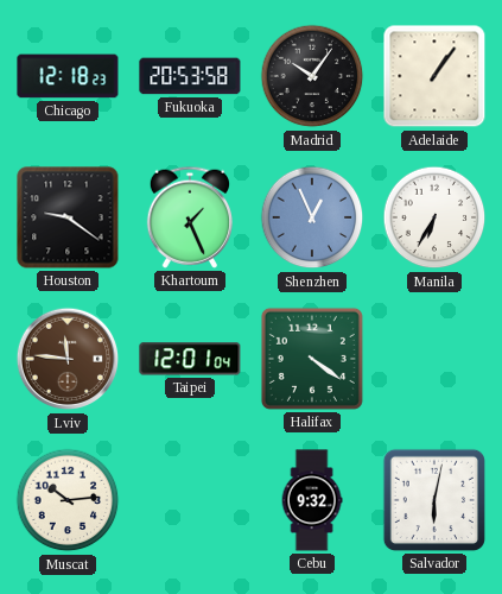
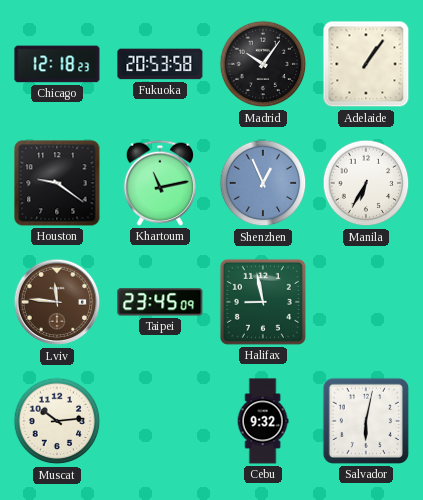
Khartoum: 1:26 -> 11:13
Taipei: 12:01 -> 23:45
Halifax: 4:21 -> 8:58
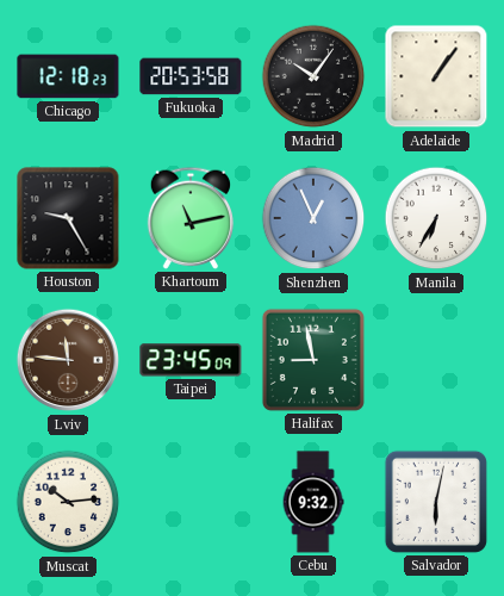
Houston: 9:21 -> 9:25
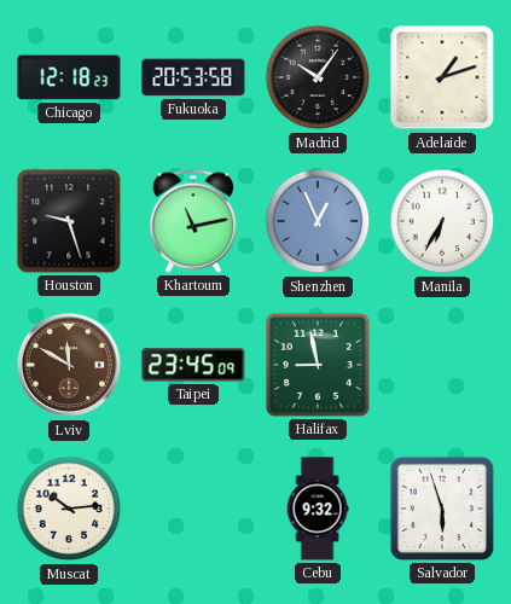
Adelaide: 1:06 -> 1:12
Houston: 9:25 -> 9:27
Lviv: 11:46 -> 11:50
Salvador: 6:02 -> 5:57
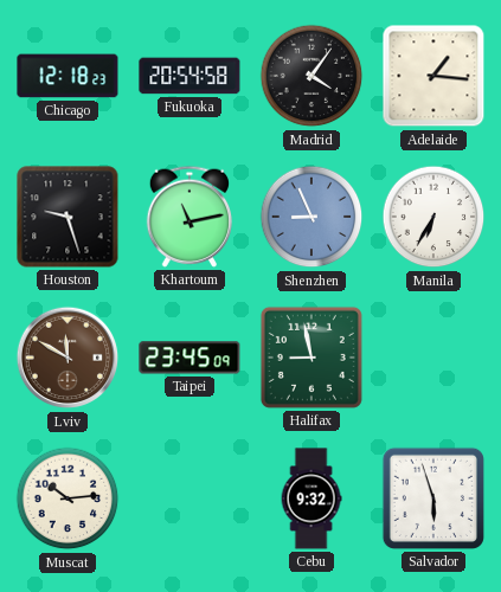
Fukuoka: 20:53 -> 20:54
Madrid: 10:06 -> 4:06
Adelaide: 1:12 -> 1:16
Shenzhen: 12:56 -> 8:56
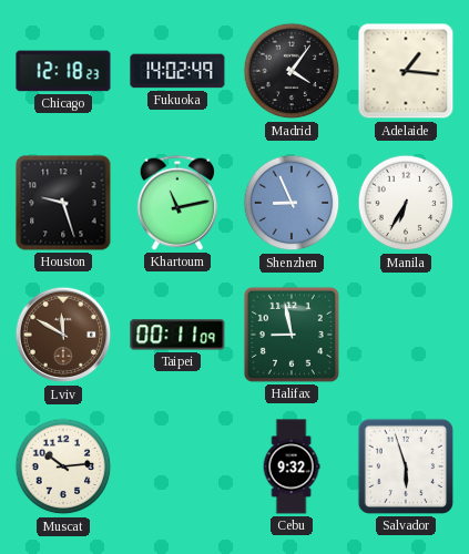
Fukuoka: 20:54 -> 14:02
Taipei: 23:45 -> 00:11
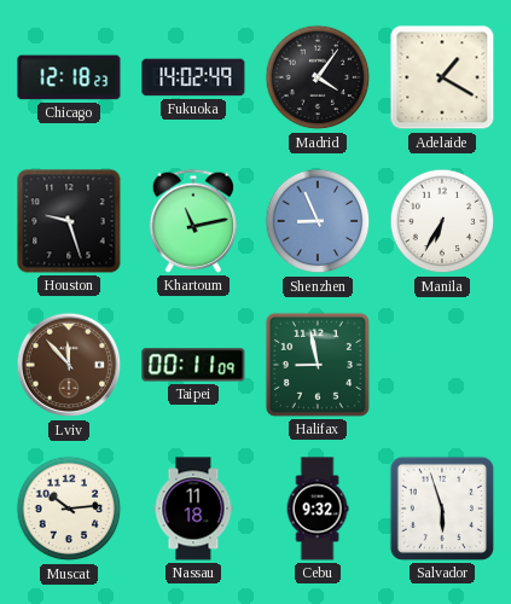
Adelaide: 1:16 -> 1:20
Lviv: 11:50 -> 11:53
Nassau: none -> 11:18
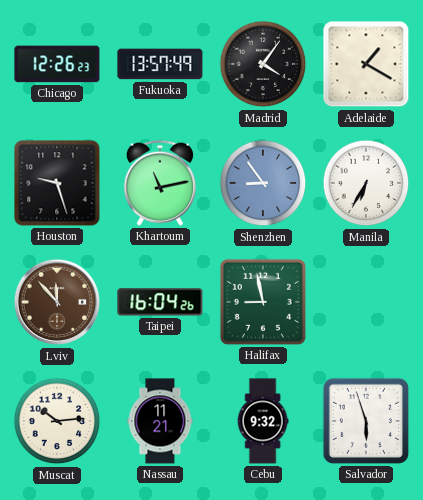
Chicago: 12:18 -> 12:26
Fukuoka: 14:02 -> 13:57
Shenzhen: 8:56 -> 8:54
Taipei: 00:11 -> 16:04
Nassau: 11:18 -> 11:21
